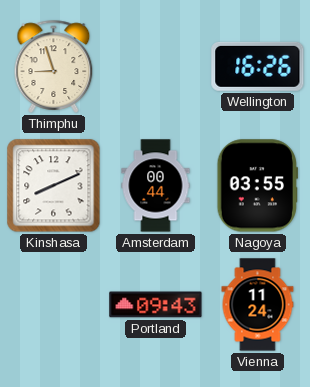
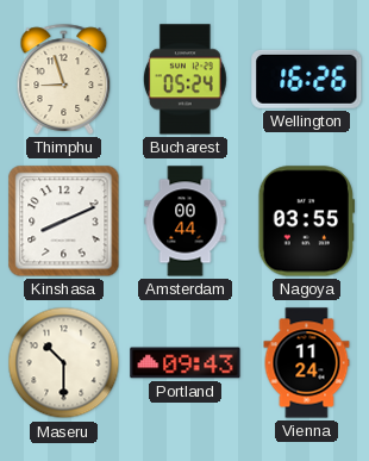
Bucharest: none -> 05:24
Maseru: none -> 10:30
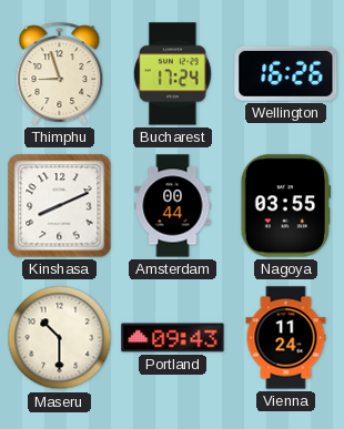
Bucharest: 05:24 -> 17:24
